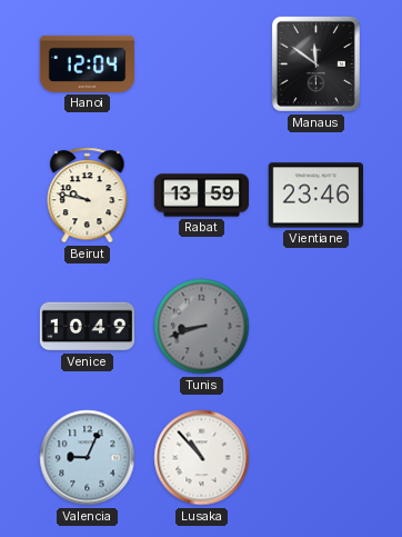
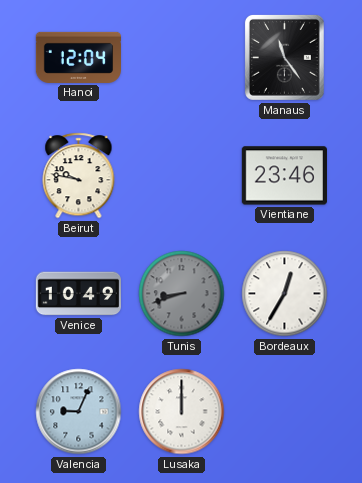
Manaus: 11:51 -> 11:24
Rabat: 13:59 -> none
Bordeaux: none -> 12:35
Lusaka: 10:53 -> 12:00
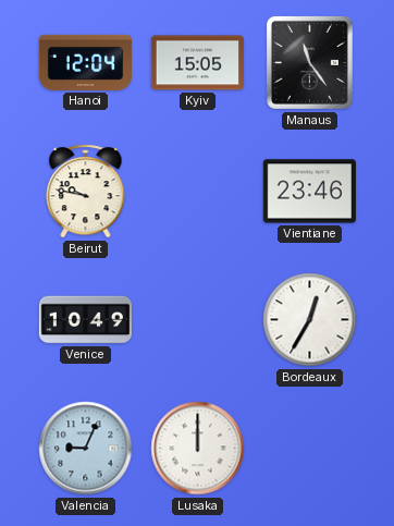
Kyiv: none -> 15:05
Tunis: 8:42 -> none
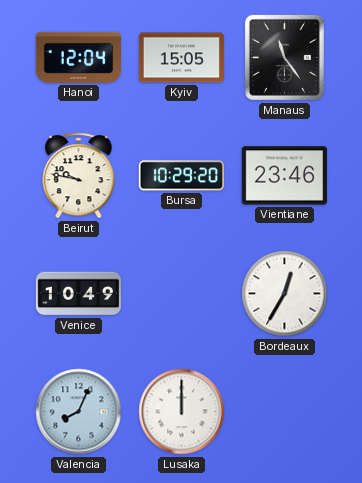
Bursa: none -> 10:29
Valencia: 9:04 -> 8:04
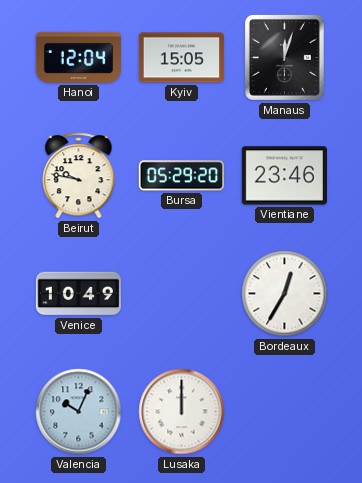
Manaus: 11:24 -> 12:03
Bursa: 10:29 -> 05:29
Valencia: 8:04 -> 10:04
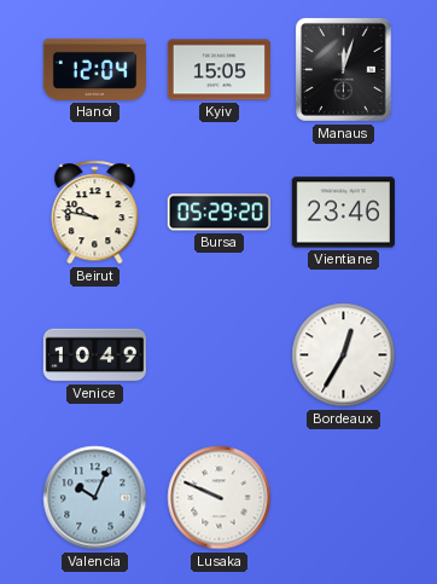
Lusaka: 12:00 -> 9:49
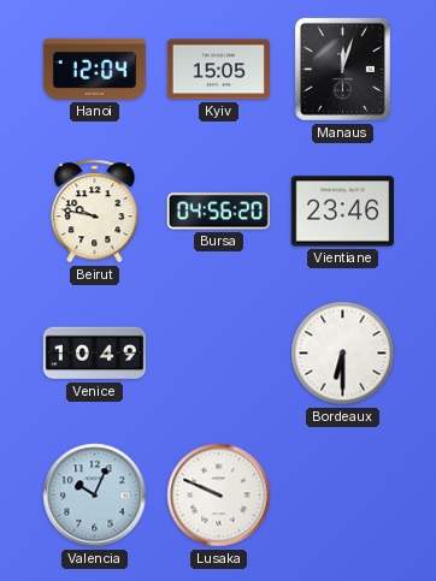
Bursa: 05:29 -> 04:56
Bordeaux: 12:35 -> 6:30
